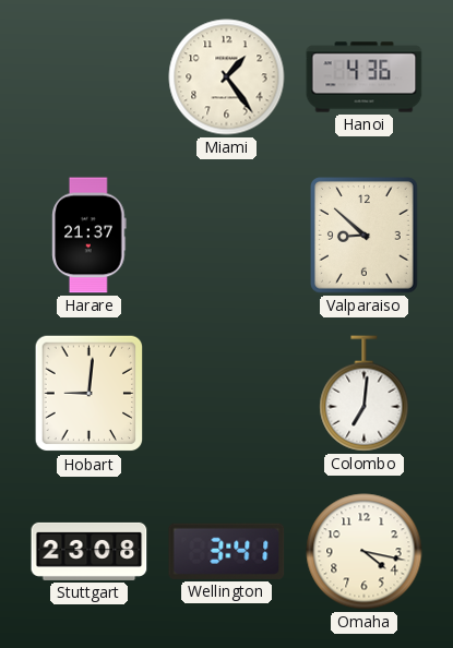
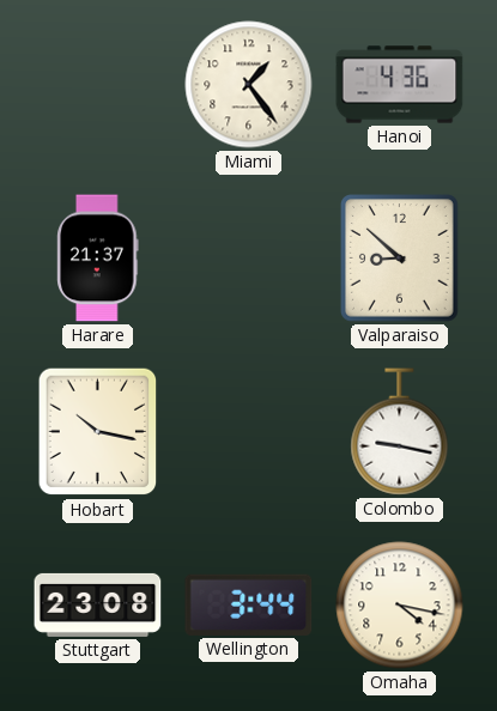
Hobart: 9:01 -> 10:17
Colombo: 7:01 -> 9:17
Wellington: 3:41 -> 3:44
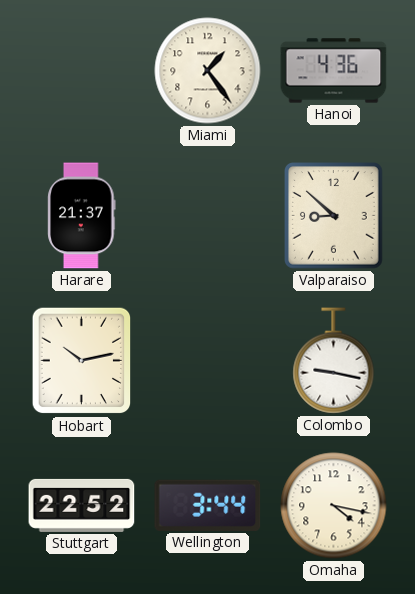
Hobart: 10:17 -> 10:13
Stuttgart: 23:08 -> 22:52
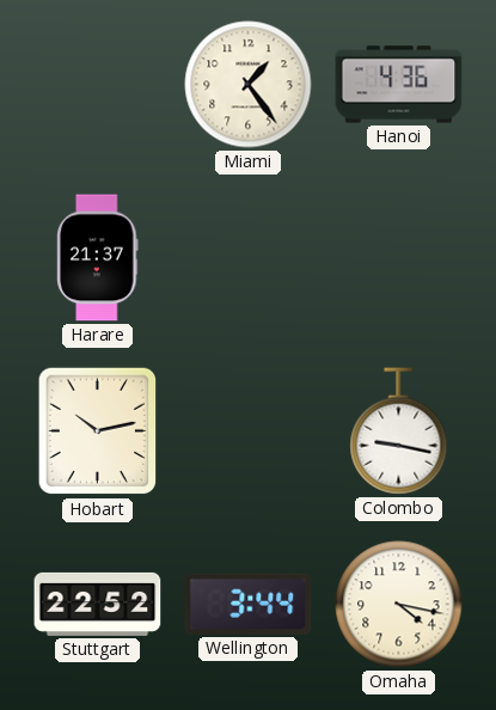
Valparaiso: 8:52 -> none
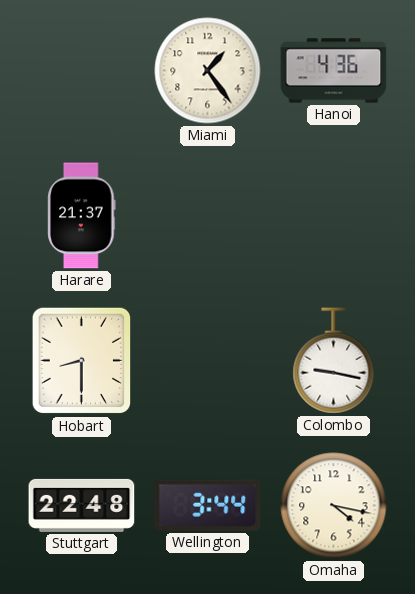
Hobart: 10:13 -> 8:30
Stuttgart: 22:52 -> 22:48
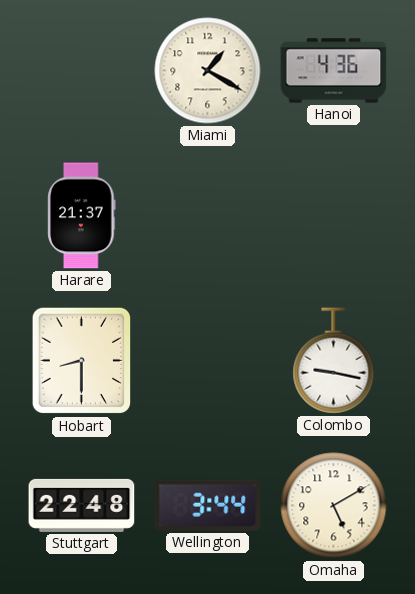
Miami: 1:24 -> 1:20
Omaha: 4:17 -> 5:10
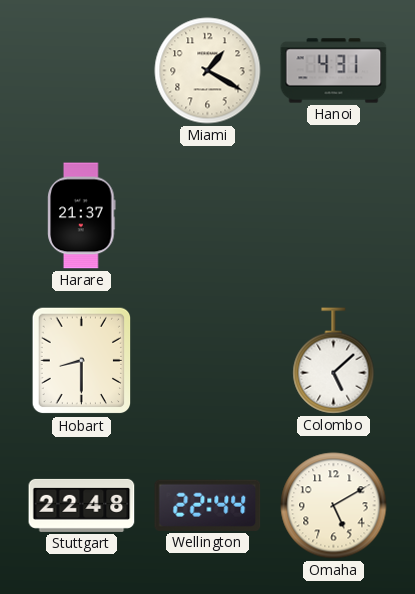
Hanoi: 4:36 -> 4:31
Colombo: 9:17 -> 5:08
Wellington: 3:44 -> 22:44
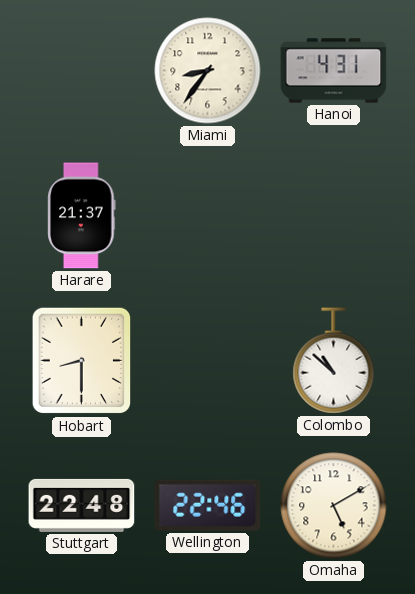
Miami: 1:20 -> 8:36
Colombo: 5:08 -> 10:52
Wellington: 22:44 -> 22:46
